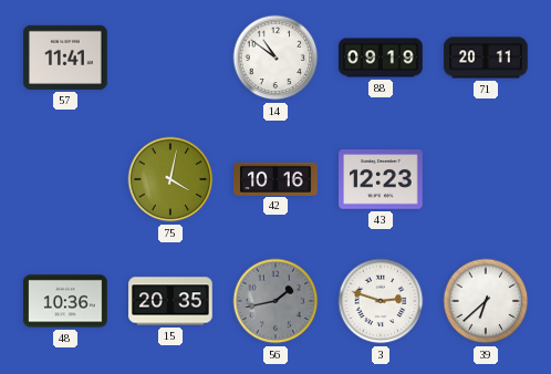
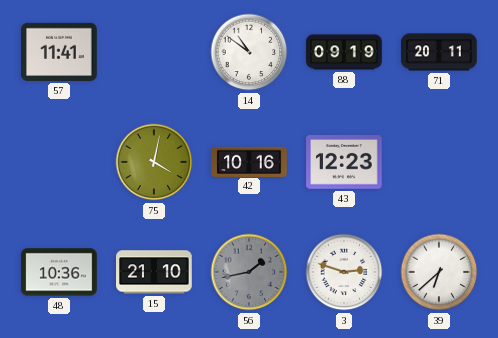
15: 20:35 -> 21:10
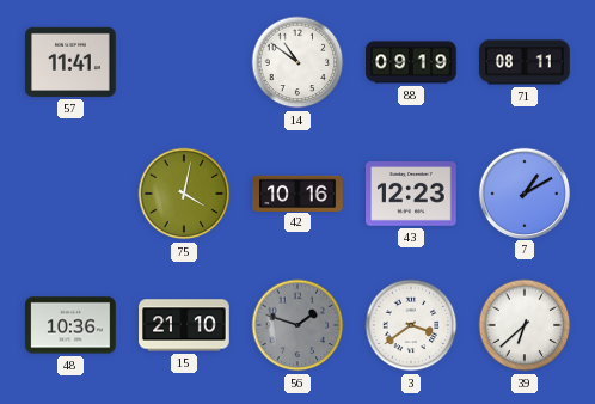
71: 20:11 -> 08:11
7: none -> 1:10
56: 1:43 -> 1:48
3: 2:48 -> 3:39
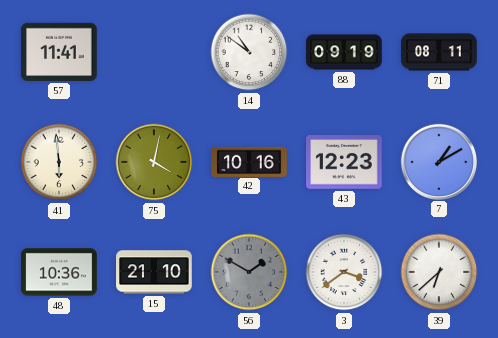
41: none -> 5:59
56: 1:48 -> 1:50
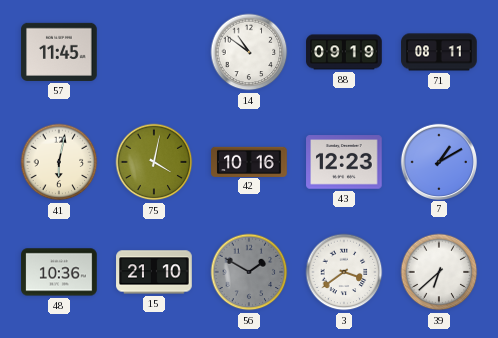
57: 11:41 -> 11:45
41: 5:59 -> 6:02
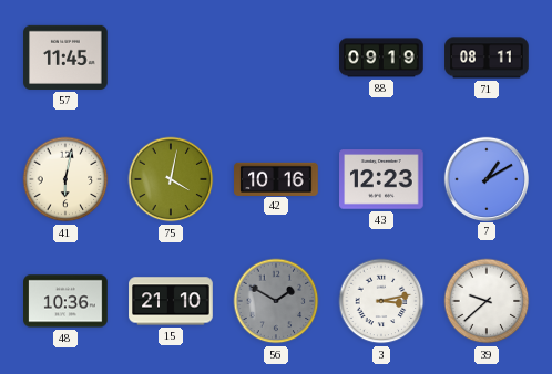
14: 10:51 -> none
3: 3:39 -> 3:13
39: 6:38 -> 9:38
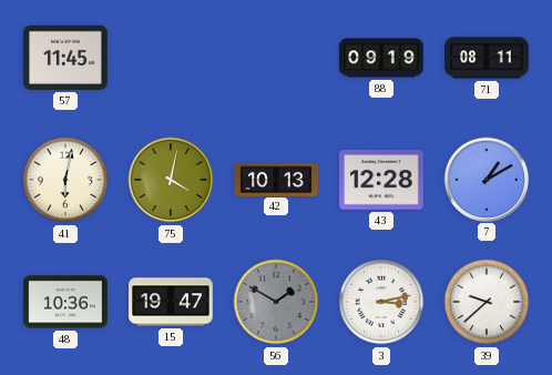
42: 10:16 -> 10:13
43: 12:23 -> 12:28
15: 21:10 -> 19:47
